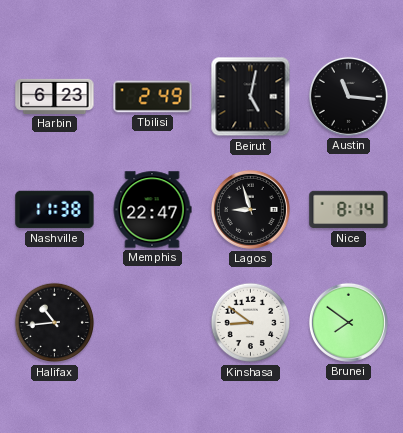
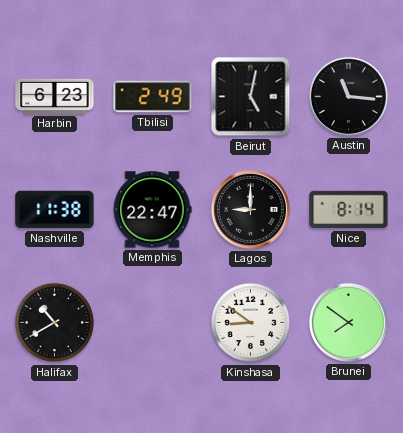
Lagos: 8:57 -> 9:00
Halifax: 10:44 -> 10:40
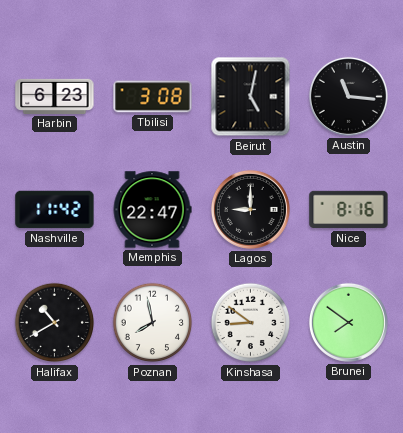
Tbilisi: 2:49 -> 3:08
Nashville: 11:38 -> 11:42
Nice: 8:14 -> 8:16
Poznan: none -> 7:58
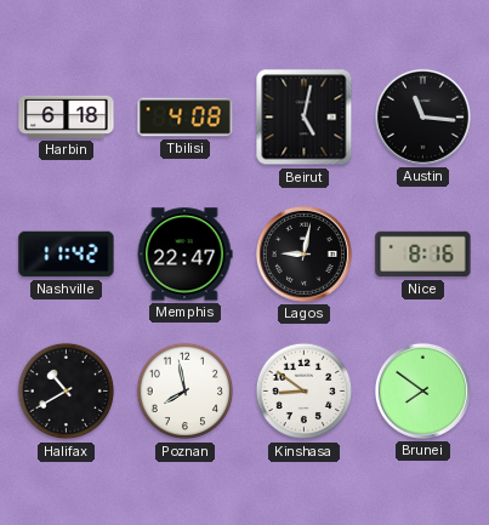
Harbin: 6:23 -> 6:18
Tbilisi: 3:08 -> 4:08
Lagos: 9:00 -> 9:02
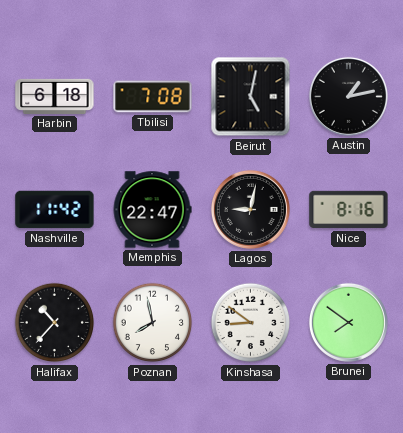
Tbilisi: 4:08 -> 7:08
Austin: 11:16 -> 1:13
Halifax: 10:40 -> 10:37
